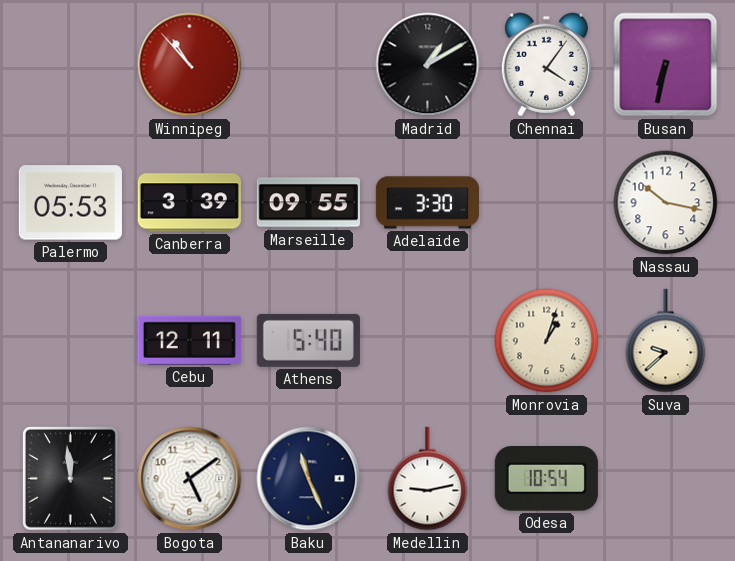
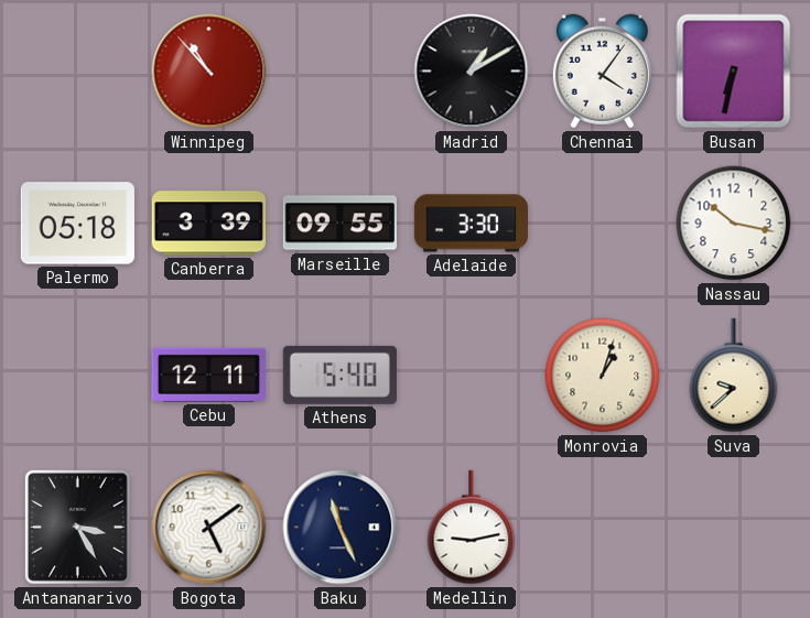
Palermo: 05:53 -> 05:18
Antananarivo: 11:59 -> 3:25
Odesa: 10:54 -> none
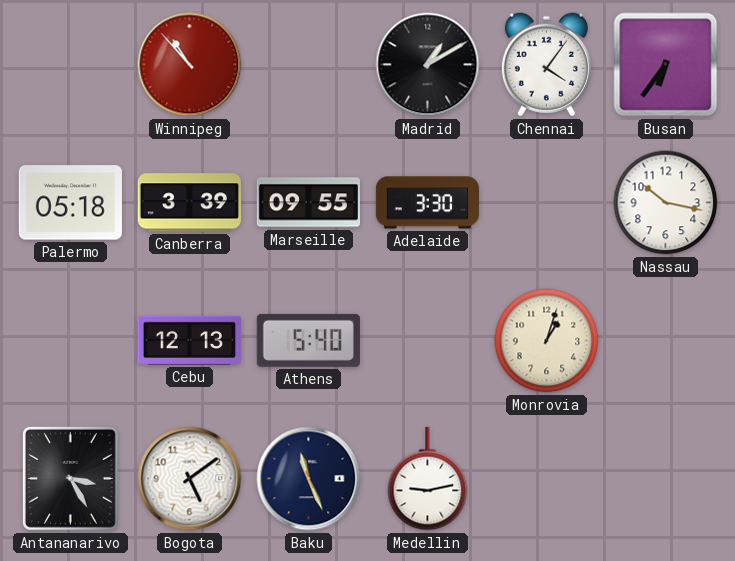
Busan: 6:32 -> 6:36
Cebu: 12:11 -> 12:13
Suva: 9:38 -> none
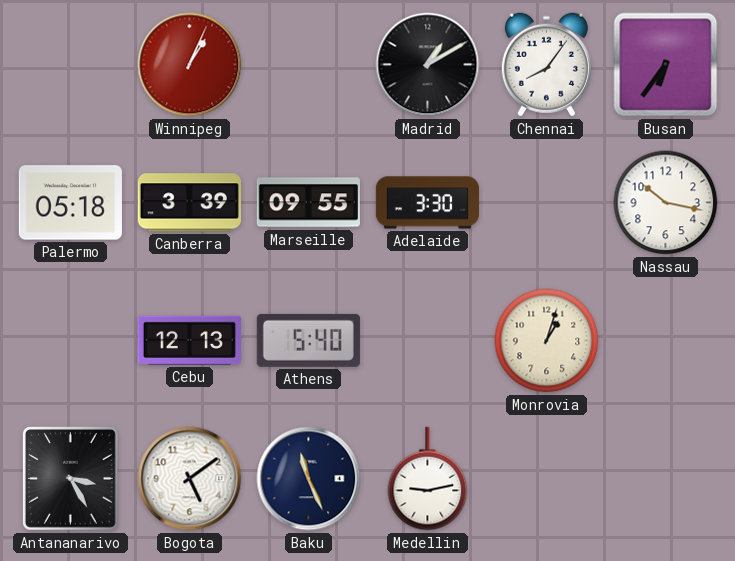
Winnipeg: 10:53 -> 1:04
Chennai: 4:06 -> 8:06
